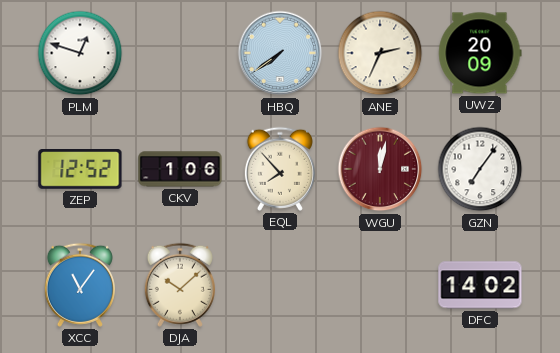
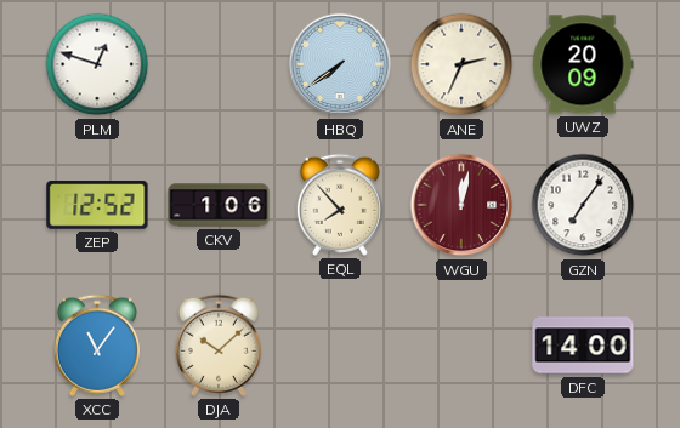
DFC: 14:02 -> 14:00
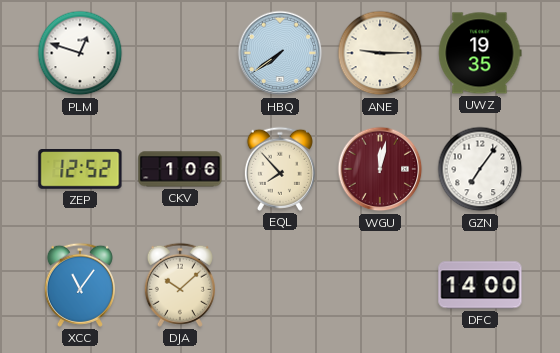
ANE: 2:34 -> 9:15
UWZ: 20:09 -> 19:35
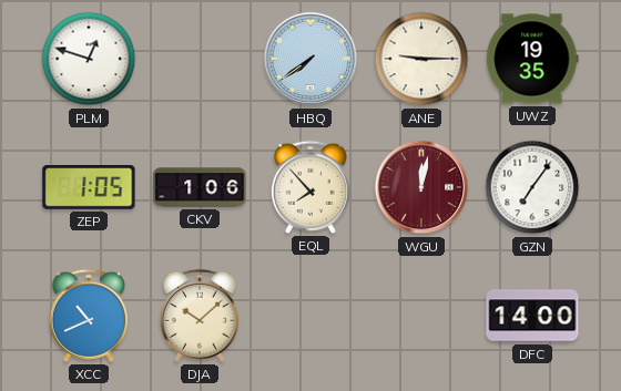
ZEP: 12:52 -> 1:05
XCC: 11:06 -> 10:41
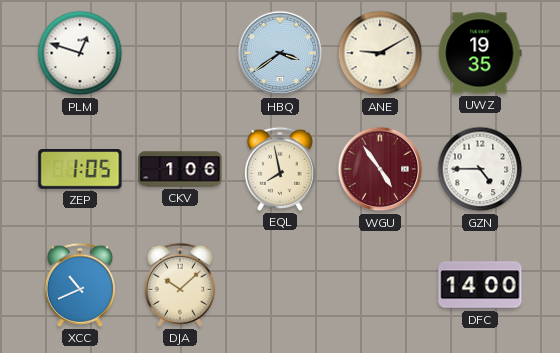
HBQ: 7:39 -> 3:39
ANE: 9:15 -> 9:10
EQL: 7:53 -> 7:58
WGU: 12:02 -> 4:54
GZN: 7:06 -> 4:45
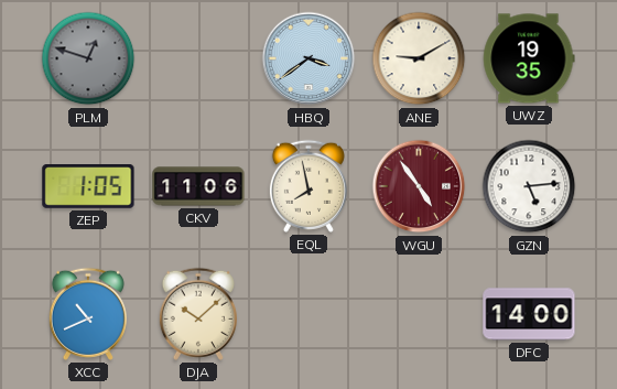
PLM dial: white -> grey
CKV: 1:06 -> 11:06
GZN: 4:45 -> 5:14
